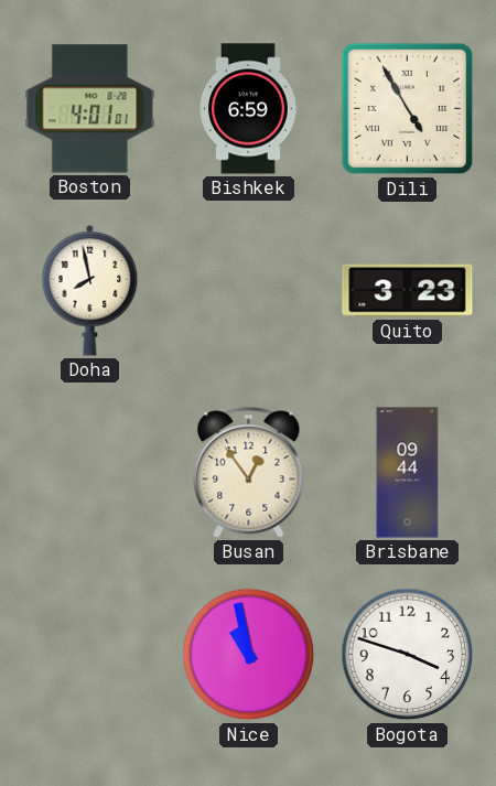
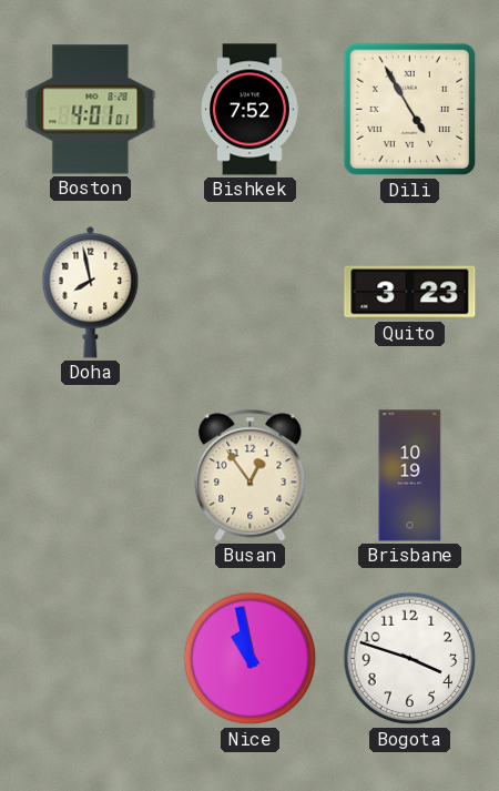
Bishkek: 6:59 -> 7:52
Brisbane: 09:44 -> 10:19
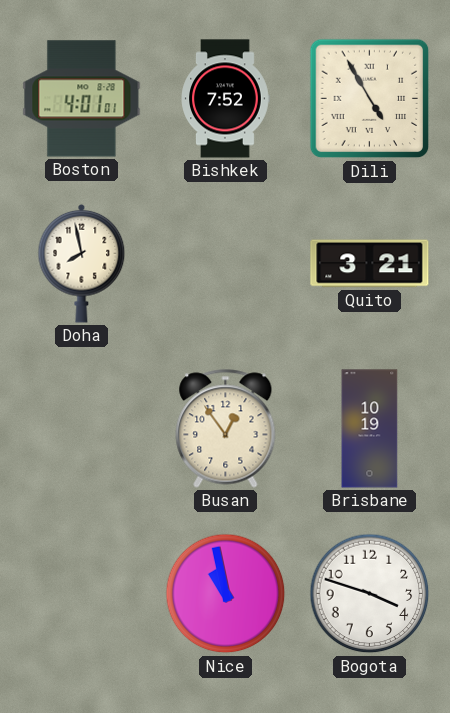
Quito: 3:23 -> 3:21
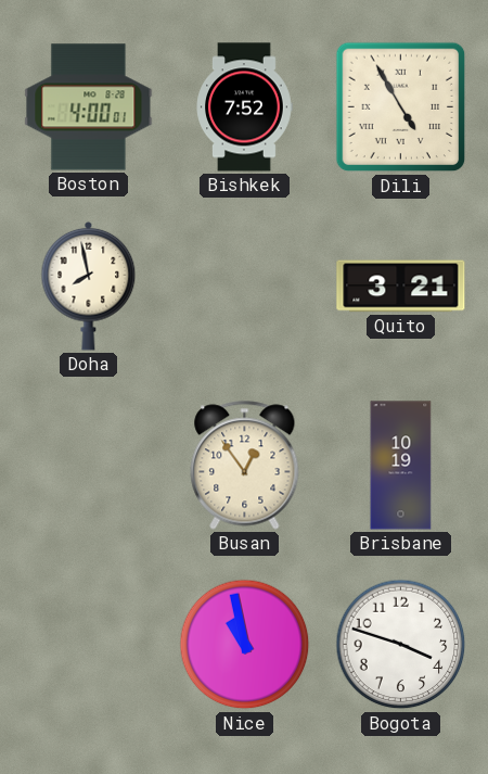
Boston: 4:01 -> 4:00
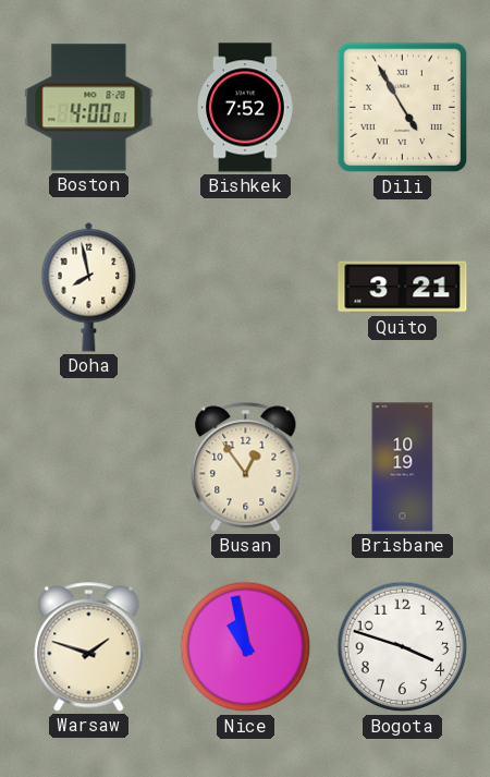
Warsaw: none -> 1:48
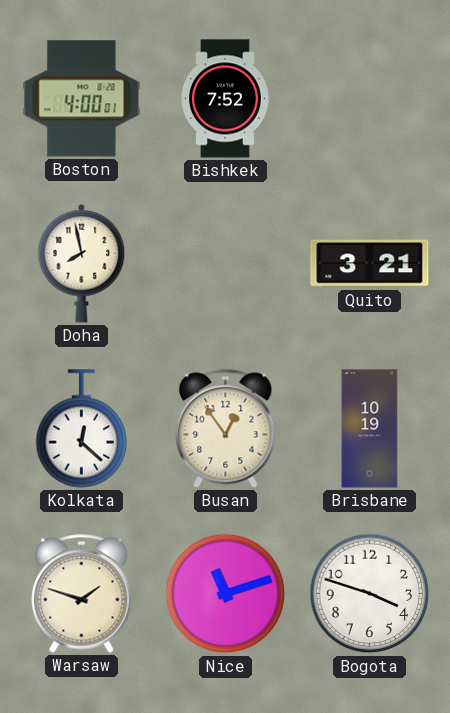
Dili: 4:55 -> none
Kolkata: none -> 12:22
Nice: 10:58 -> 11:12
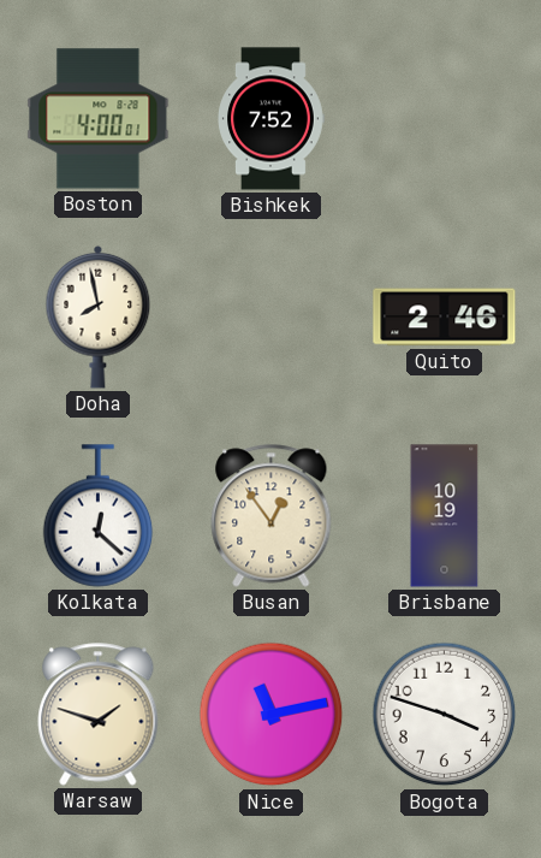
Quito: 3:21 -> 2:46
Nice: 11:12 -> 11:13
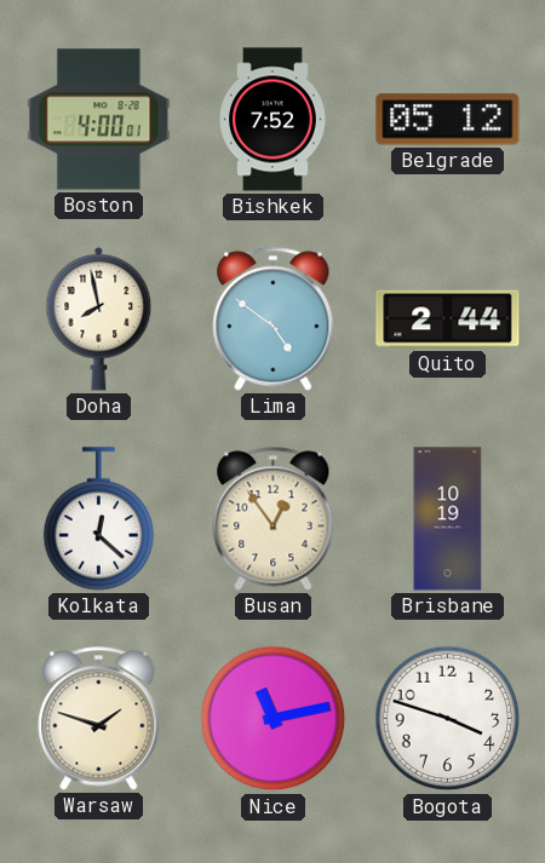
Belgrade: none -> 05:12
Lima: none -> 4:51
Quito: 2:46 -> 2:44
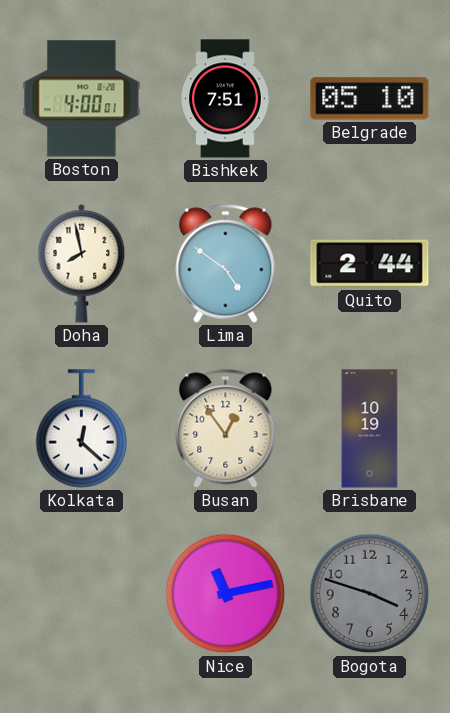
Bishkek: 7:52 -> 7:51
Belgrade: 05:12 -> 05:10
Warsaw: 1:48 -> none
Bogota dial: white -> grey
